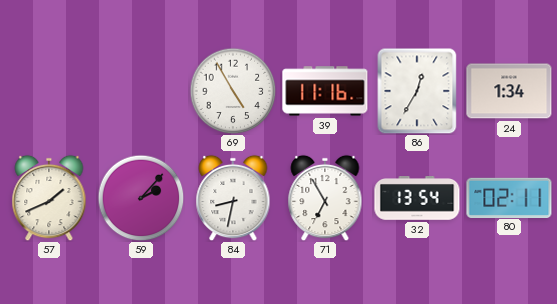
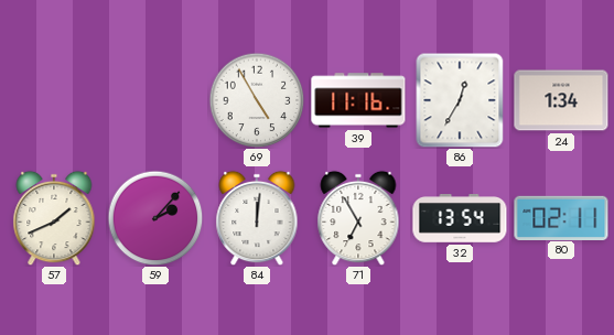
84: 8:32 -> 12:01
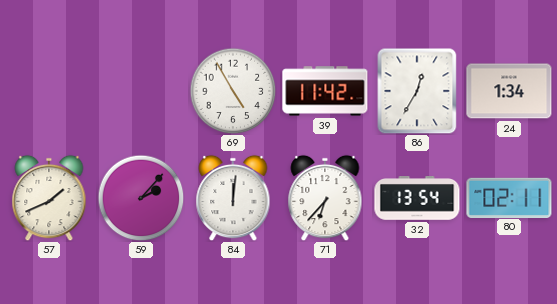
39: 11:16 -> 11:42
71: 6:55 -> 6:37
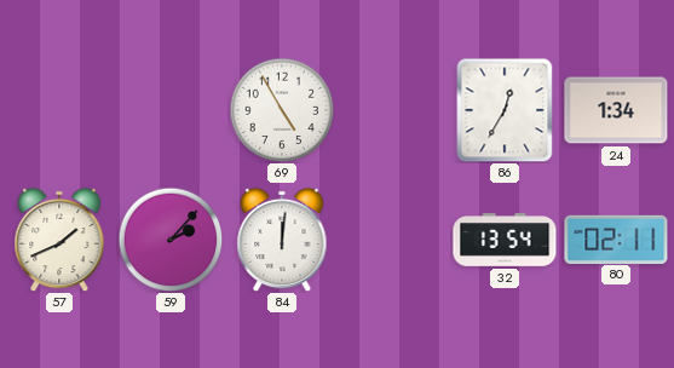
39: 11:42 -> none
71: 6:37 -> none
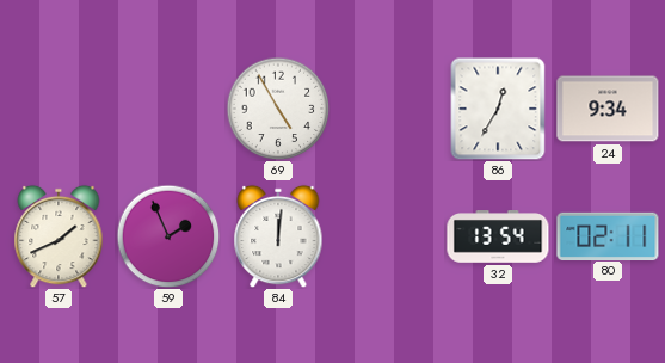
24: 1:34 -> 9:34
59: 2:07 -> 1:56
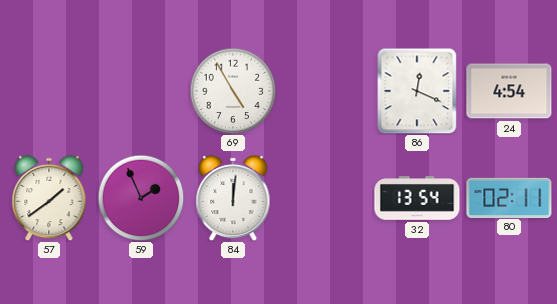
86: 12:35 -> 12:19
24: 9:34 -> 4:54
57: 1:41 -> 1:39
